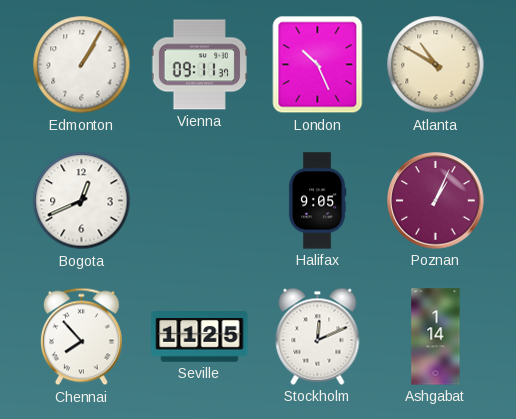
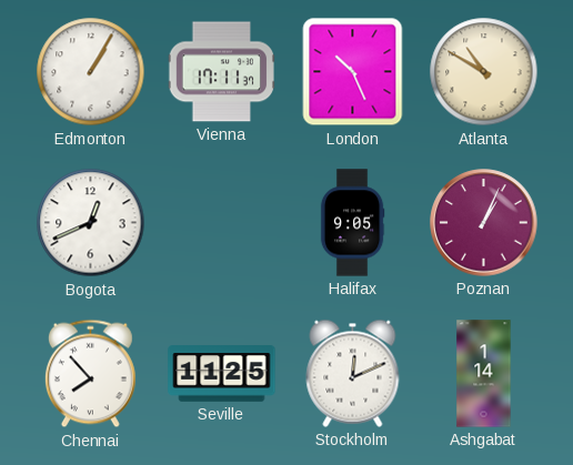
Vienna: 09:11 -> 17:11
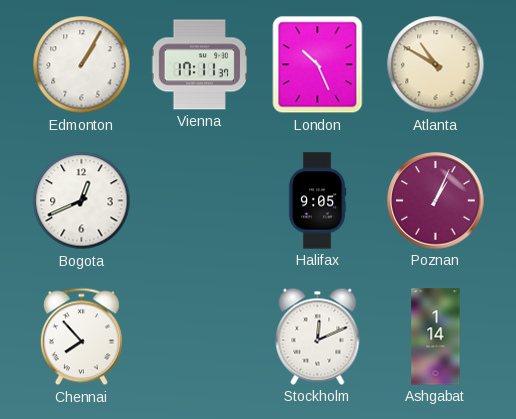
Seville: 11:25 -> none
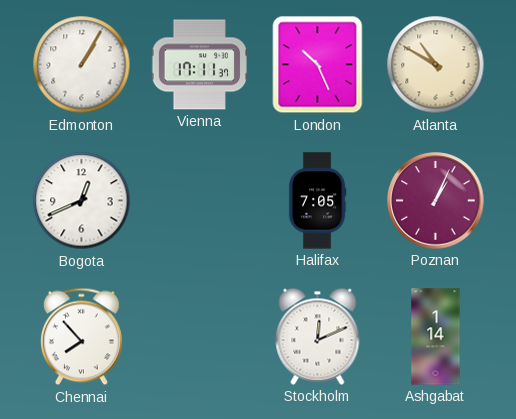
Halifax: 9:05 -> 7:05
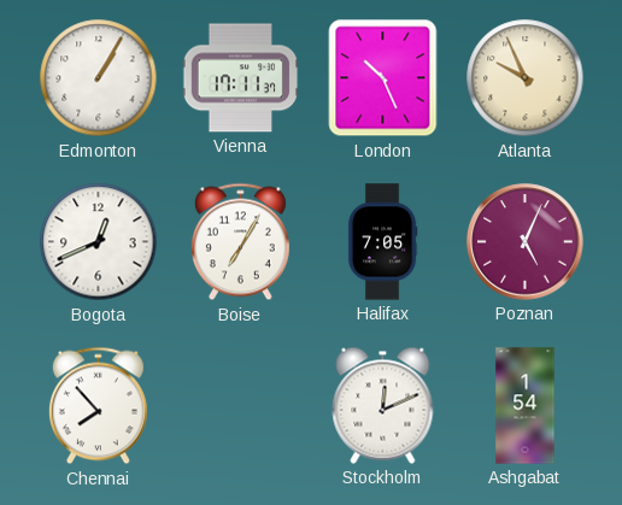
Atlanta: 10:50 -> 9:56
Boise: none -> 7:05
Poznan: 1:04 -> 5:04
Ashgabat: 1:14 -> 1:54
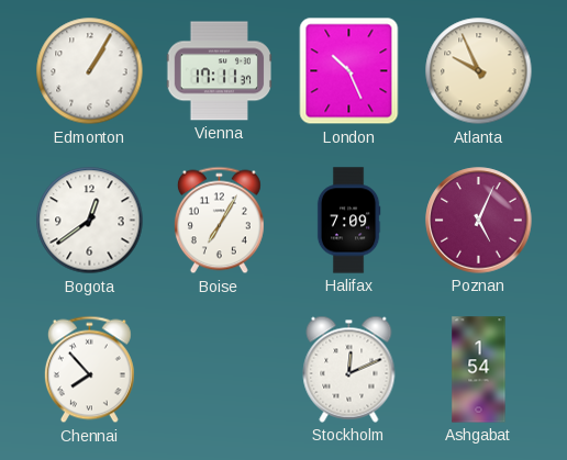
Bogota: 12:41 -> 12:39
Halifax: 7:05 -> 7:09
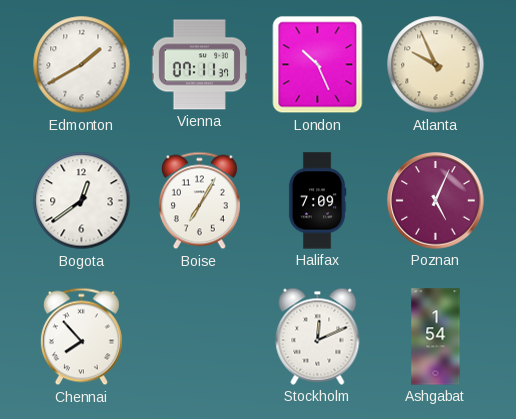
Edmonton: 1:05 -> 1:40
Vienna: 17:11 -> 07:11
